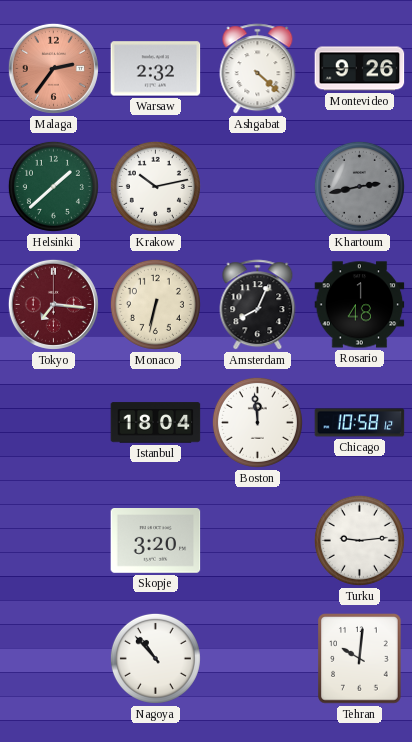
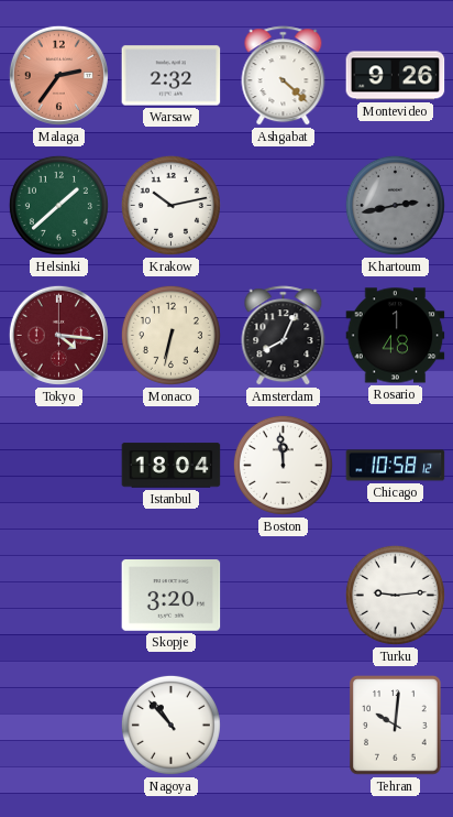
Tokyo: 7:16 -> 4:16
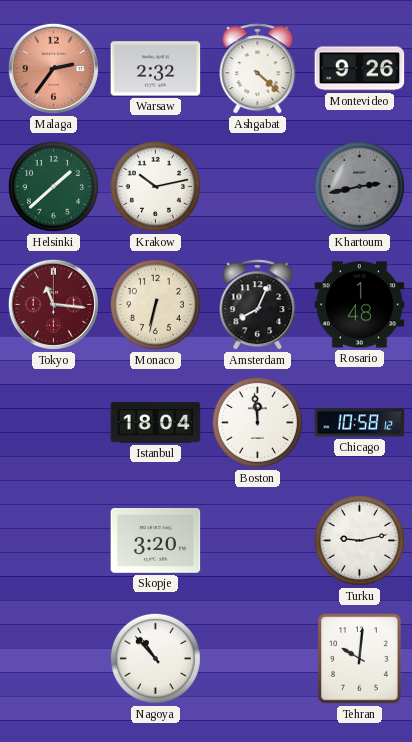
Tokyo: 4:16 -> 11:16
Turku: 9:14 -> 9:13
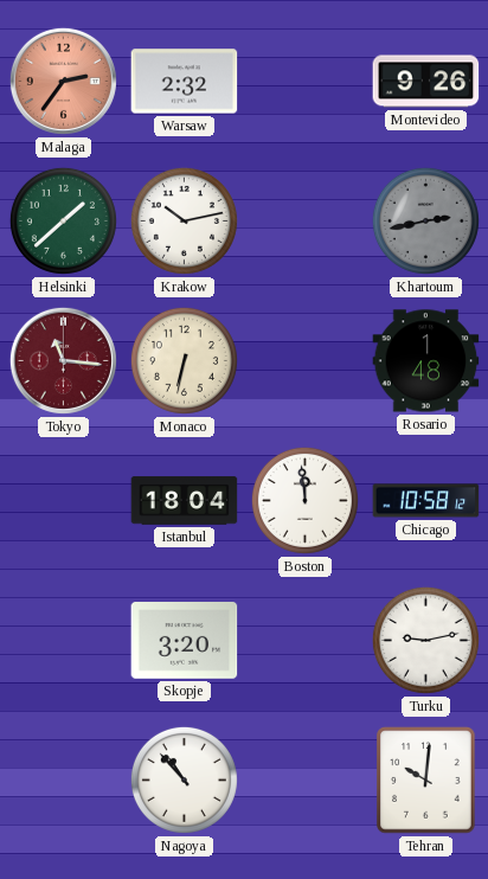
Ashgabat: 4:22 -> none
Amsterdam: 8:04 -> none
